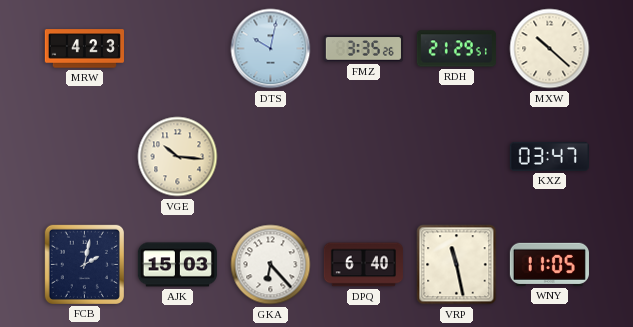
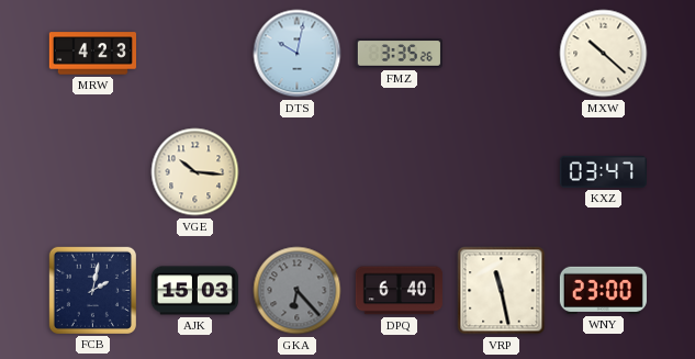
RDH: 21:29 -> none
GKA dial: white -> grey
WNY: 11:05 -> 23:00
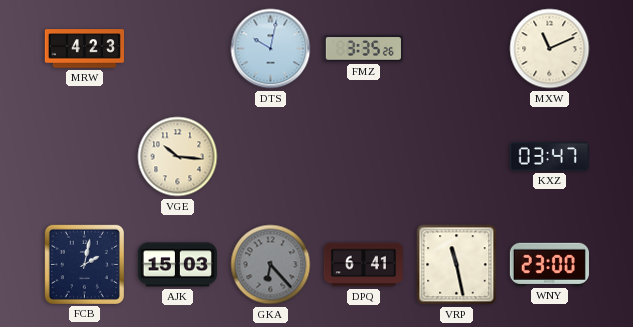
MXW: 10:22 -> 11:11
DPQ: 6:40 -> 6:41
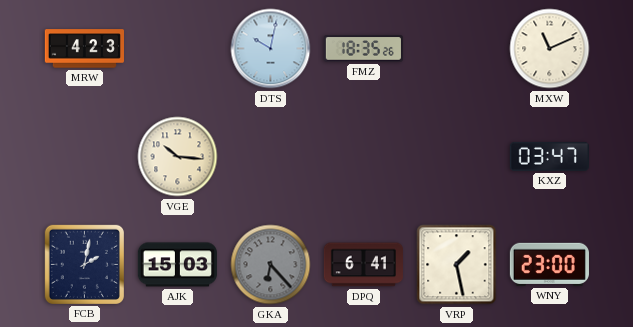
FMZ: 3:35 -> 18:35
VRP: 11:28 -> 1:28
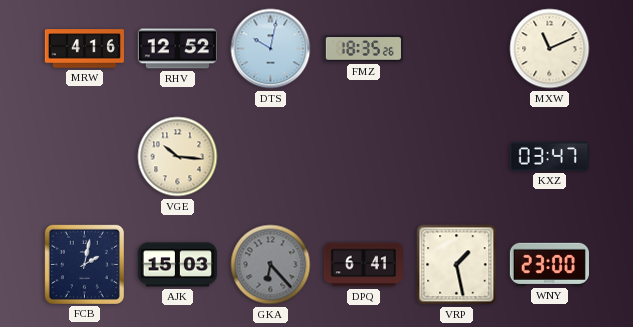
MRW: 4:23 -> 4:16
RHV: none -> 12:52
